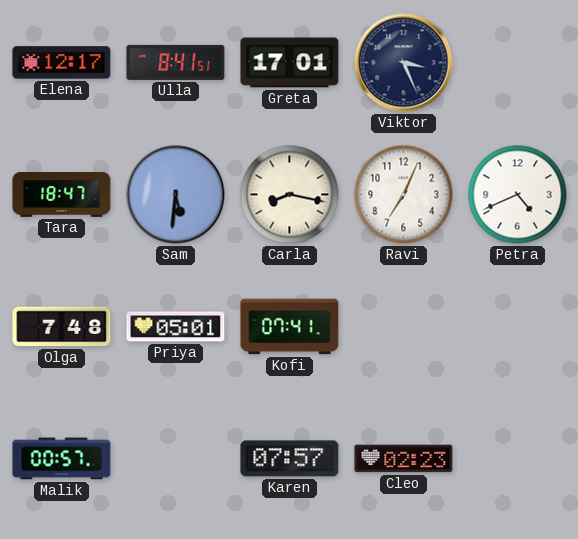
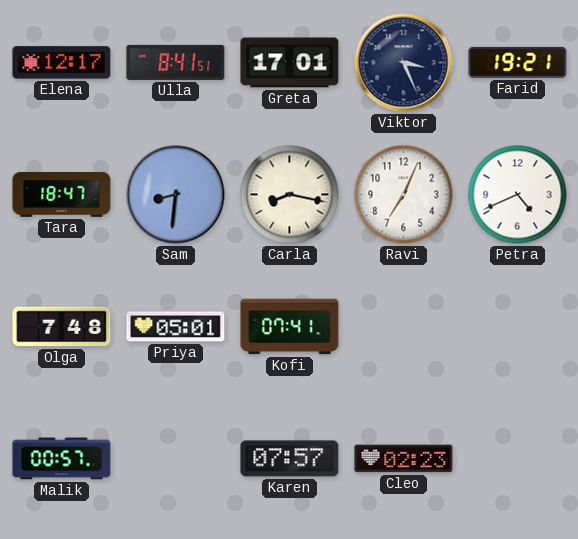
Farid: none -> 19:21
Sam: 5:31 -> 8:31
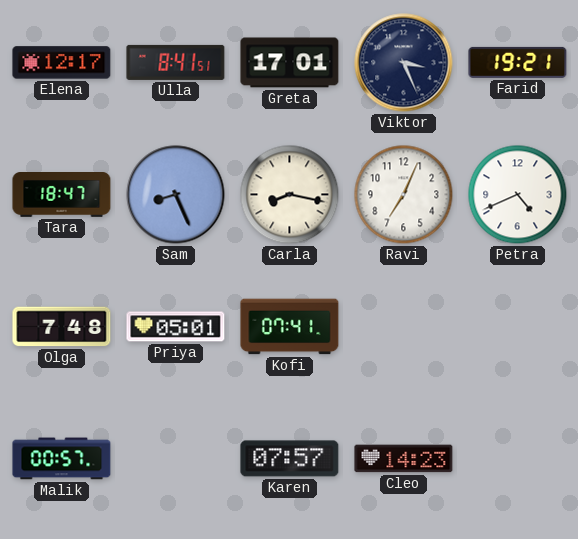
Sam: 8:31 -> 8:26
Cleo: 02:23 -> 14:23
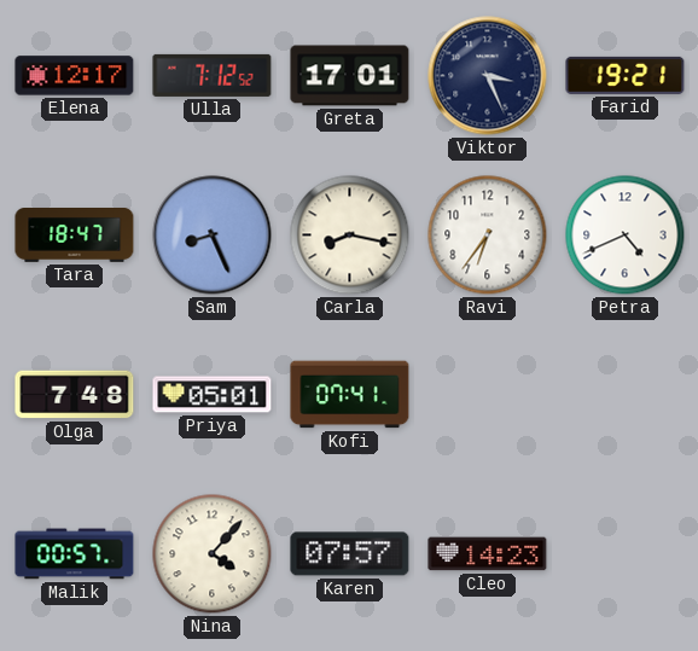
Ulla: 8:41 -> 7:12
Ravi: 7:04 -> 6:36
Nina: none -> 4:07
